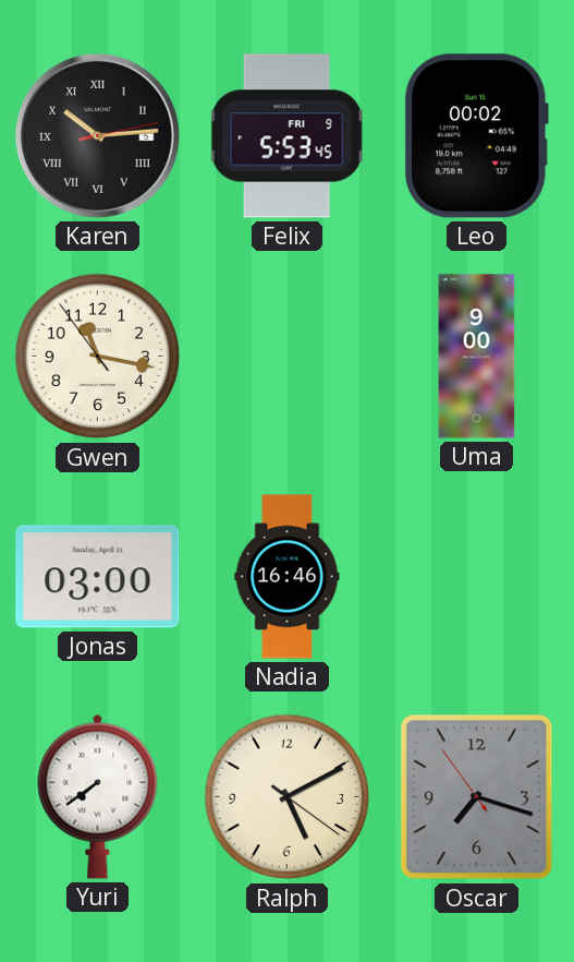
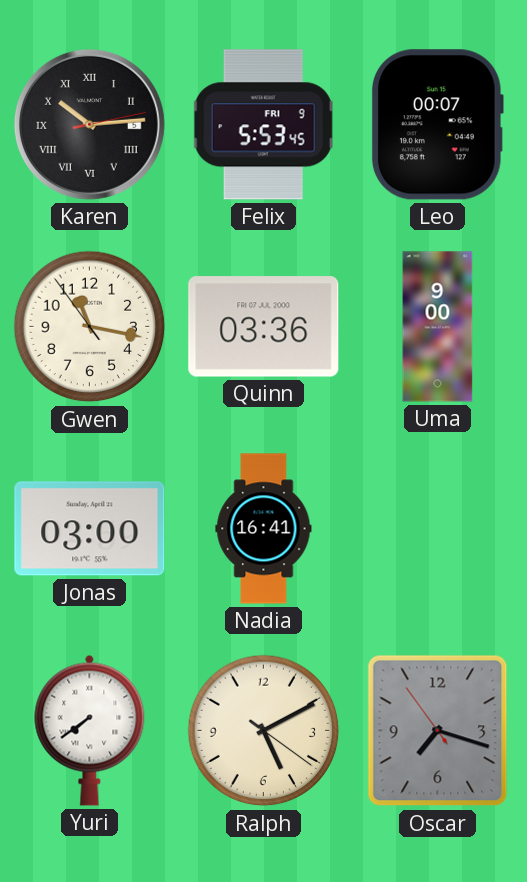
Leo: 00:02 -> 00:07
Quinn: none -> 03:36
Nadia: 16:46 -> 16:41
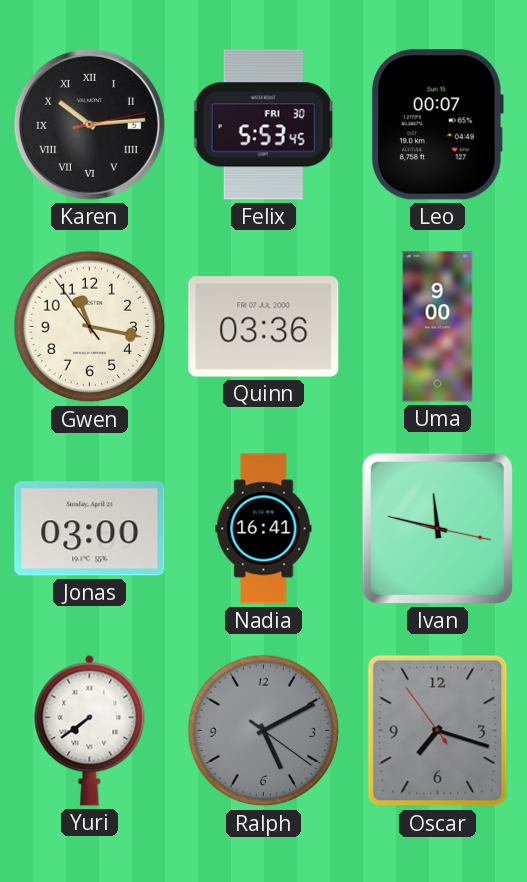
Felix date: FRI 9 -> FRI 30
Ivan: none -> 11:47
Ralph dial: cream -> grey
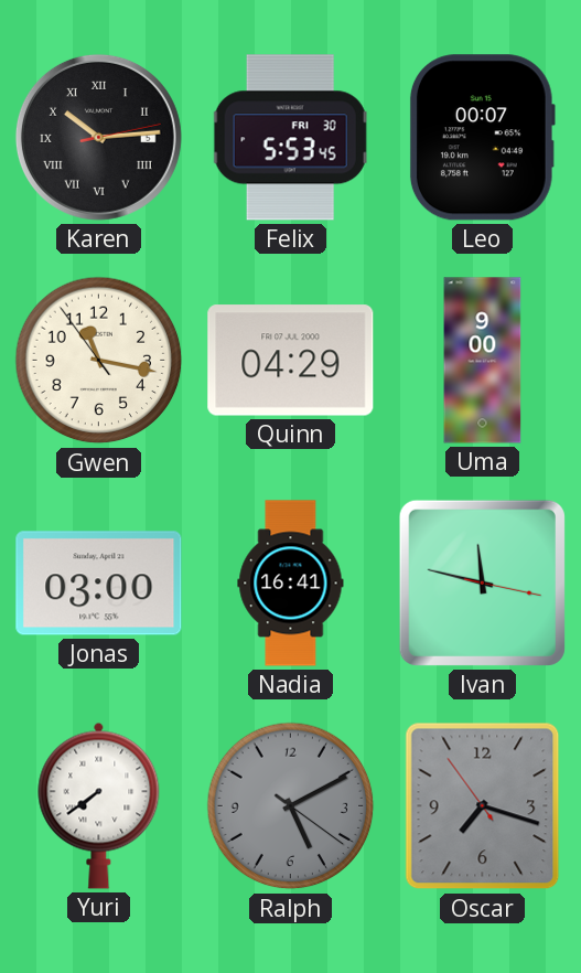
Quinn: 03:36 -> 04:29
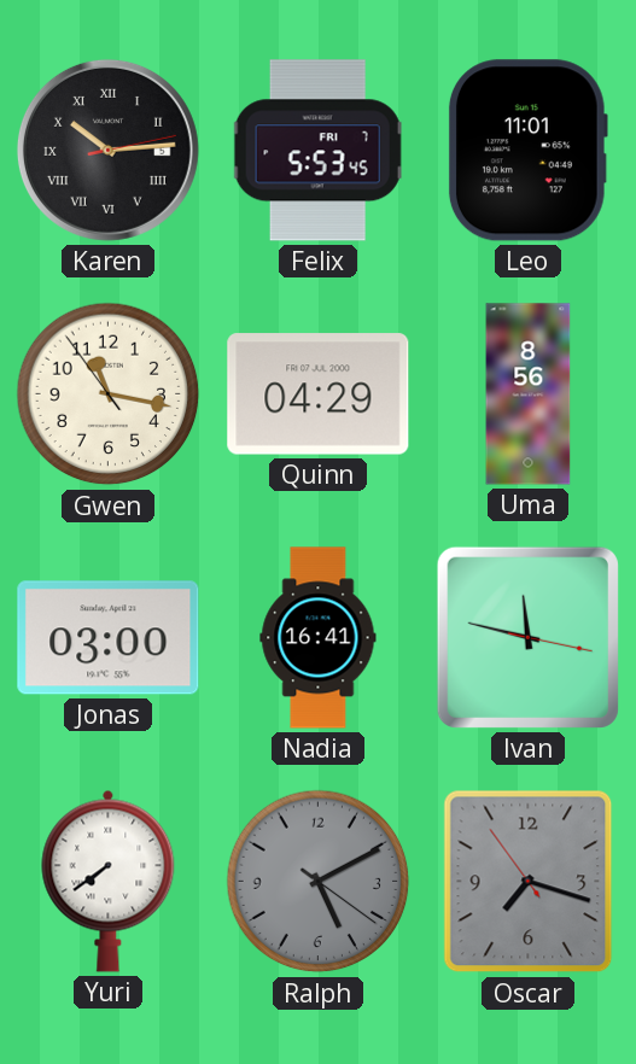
Felix date: FRI 30 -> FRI 7
Leo: 00:07 -> 11:01
Uma: 9:00 -> 8:56
